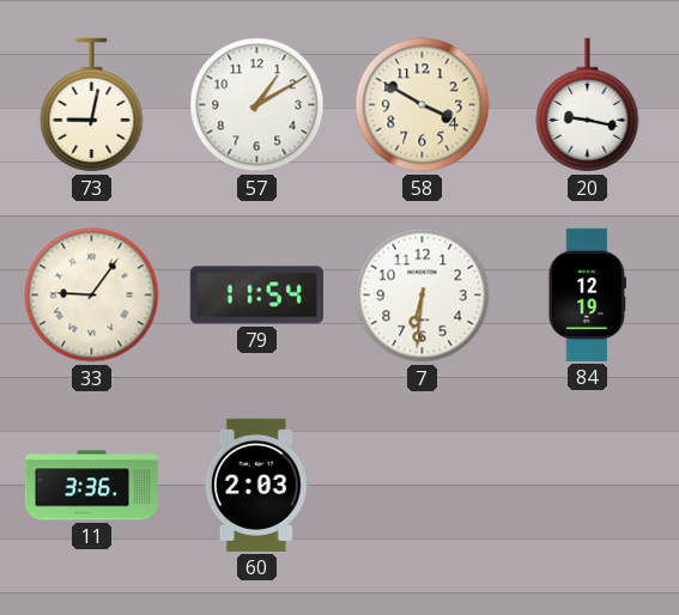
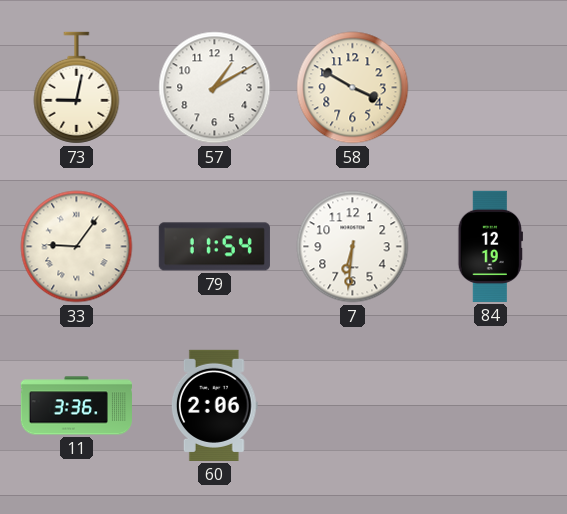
20: 9:17 -> none
60: 2:03 -> 2:06
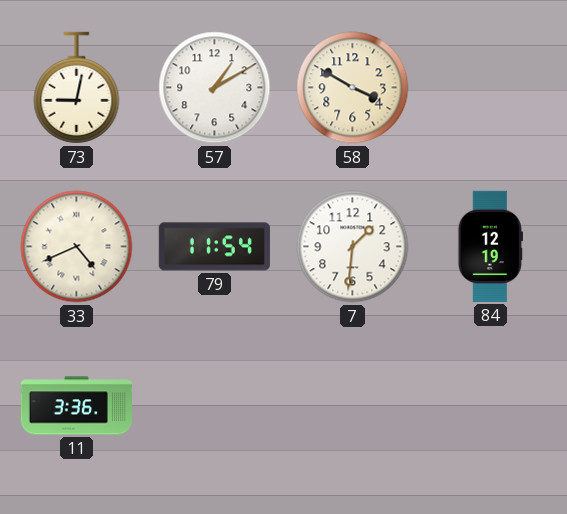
33: 9:06 -> 4:41
7: 6:31 -> 1:31
60: 2:06 -> none
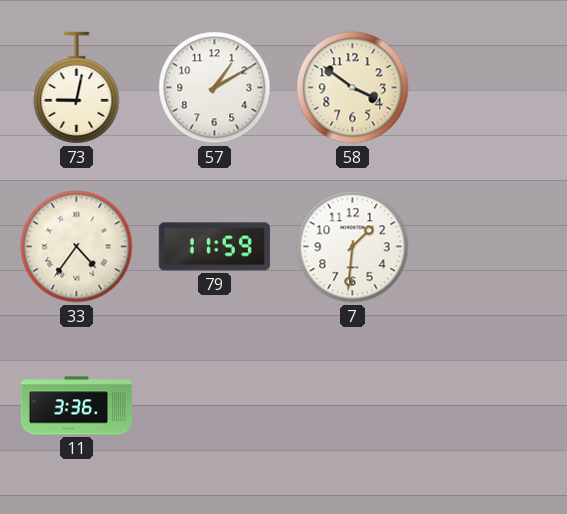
58: 3:50 -> 3:51
33: 4:41 -> 4:36
79: 11:54 -> 11:59
84: 12:19 -> none
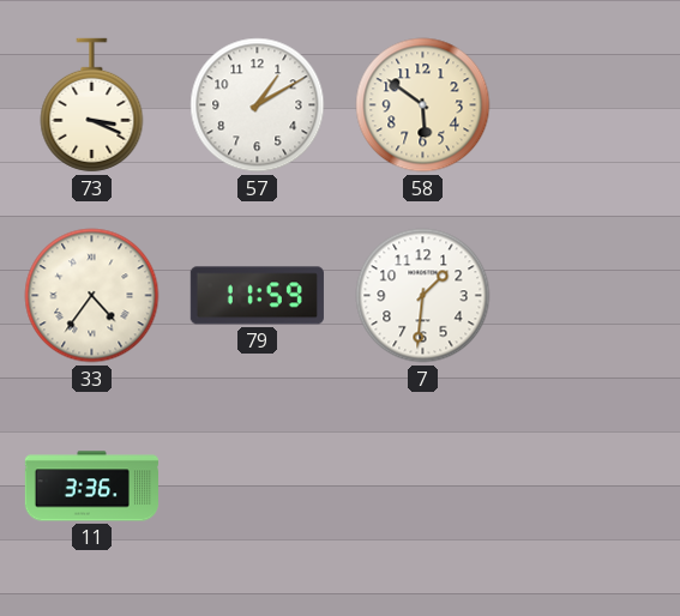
73: 9:02 -> 3:19
58: 3:51 -> 5:51
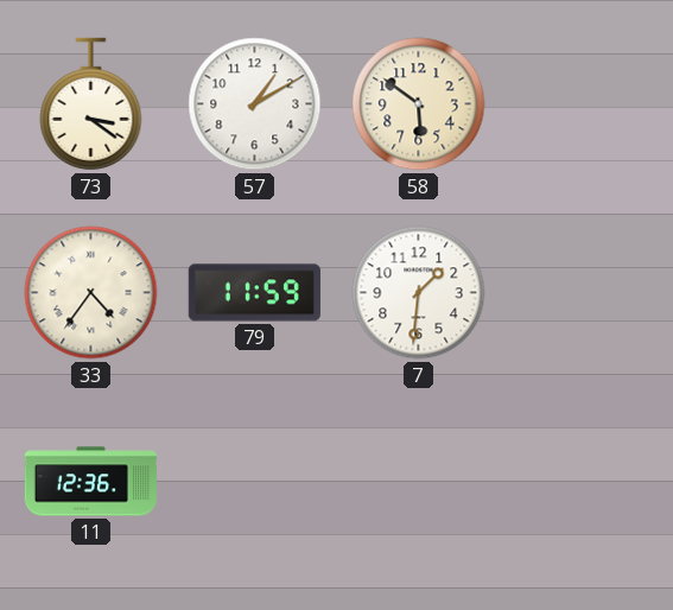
73: 3:19 -> 3:21
11: 3:36 -> 12:36
